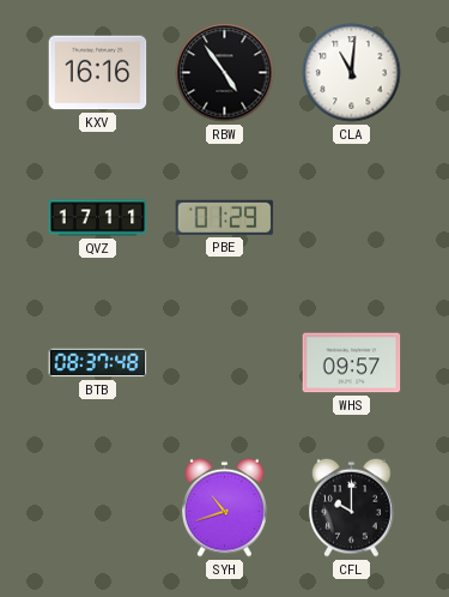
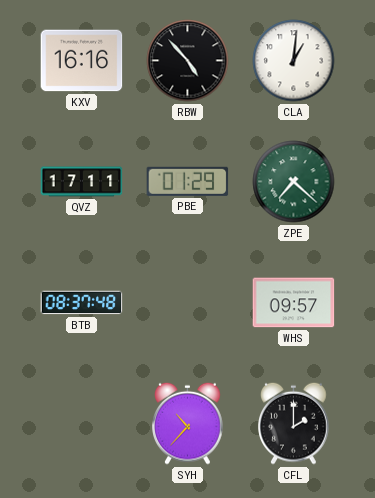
RBW: 4:54 -> 4:53
CLA: 11:01 -> 1:01
ZPE: none -> 7:22
SYH: 10:42 -> 10:37
CFL: 10:00 -> 2:00
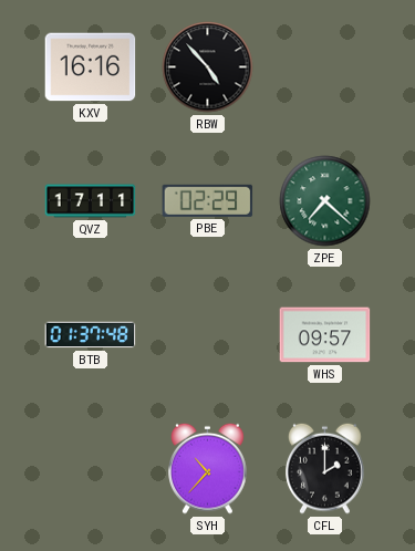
CLA: 1:01 -> none
PBE: 01:29 -> 02:29
BTB: 08:37 -> 01:37
